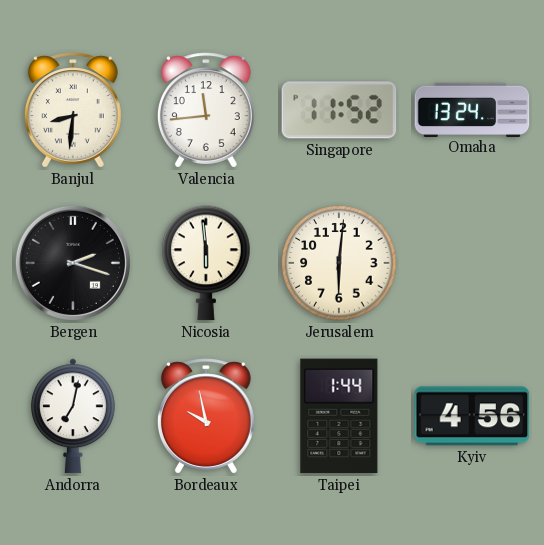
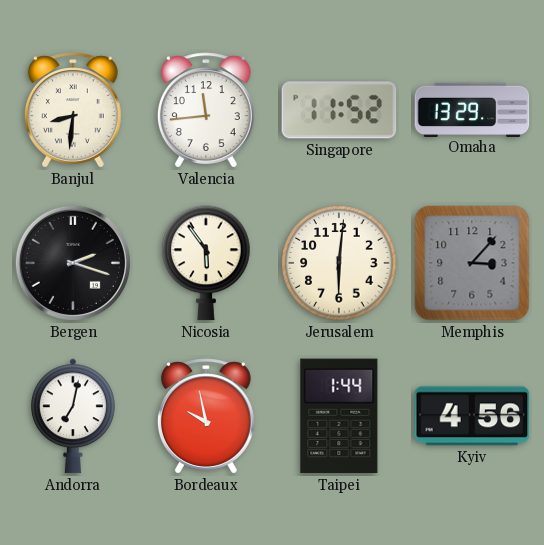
Omaha: 13:24 -> 13:29
Nicosia: 5:59 -> 5:54
Memphis: none -> 3:07
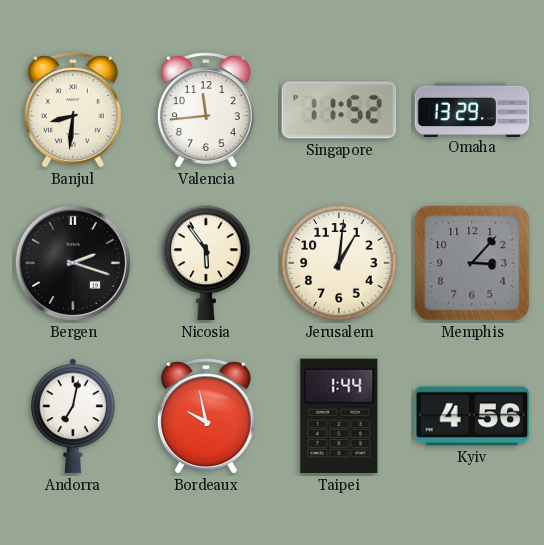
Jerusalem: 6:01 -> 1:01
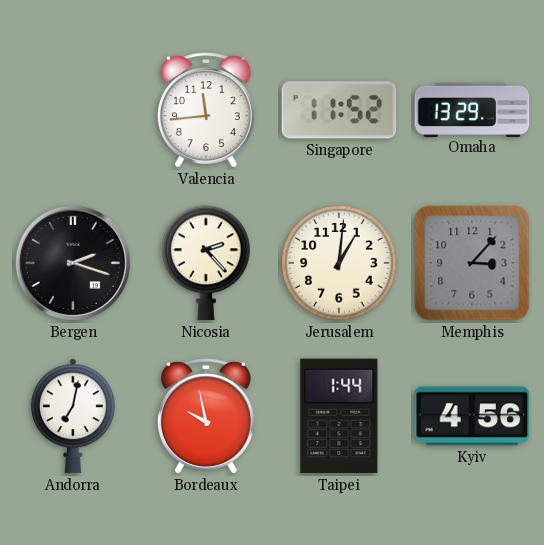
Banjul: 8:31 -> none
Nicosia: 5:54 -> 2:23
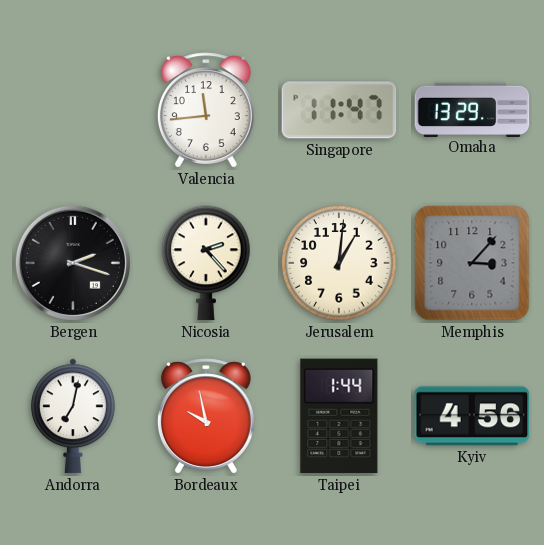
Singapore: 11:52 -> 11:47
